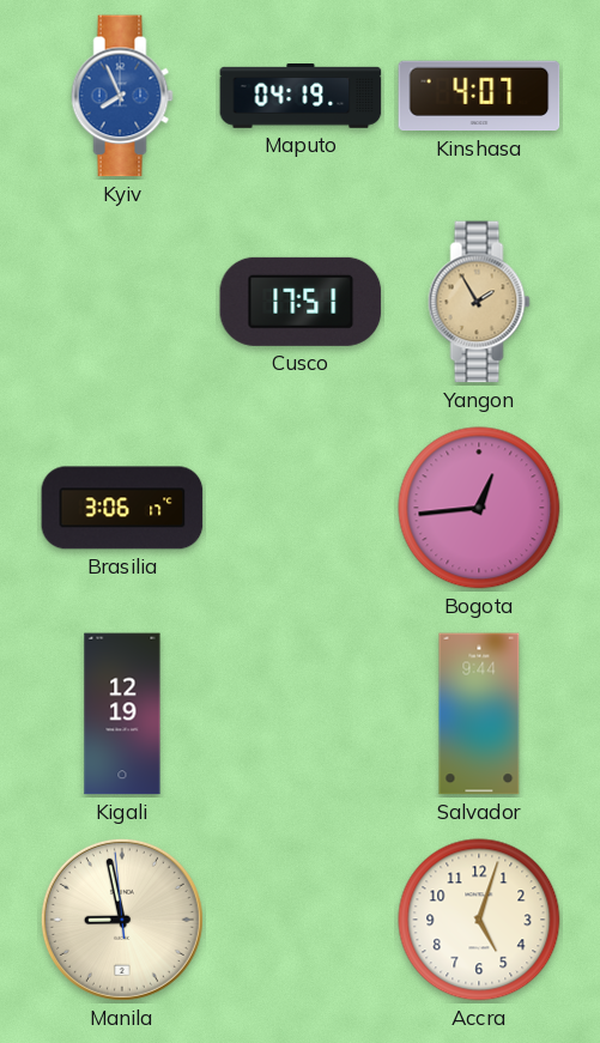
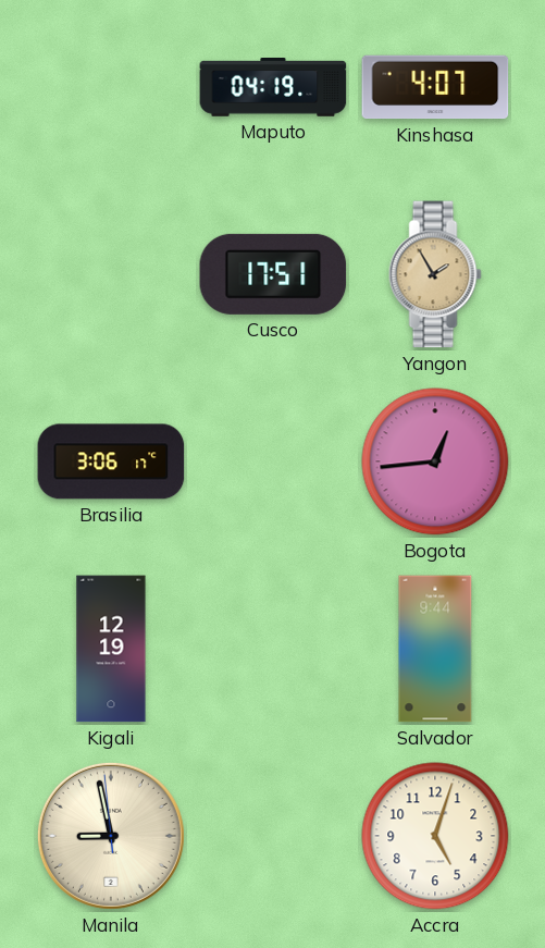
Kyiv: 7:56 -> none
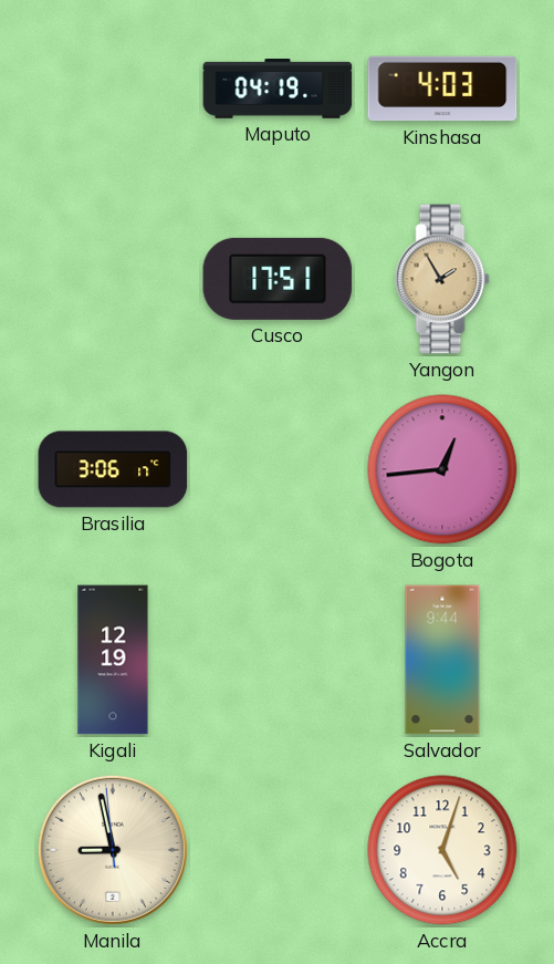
Kinshasa: 4:07 -> 4:03
